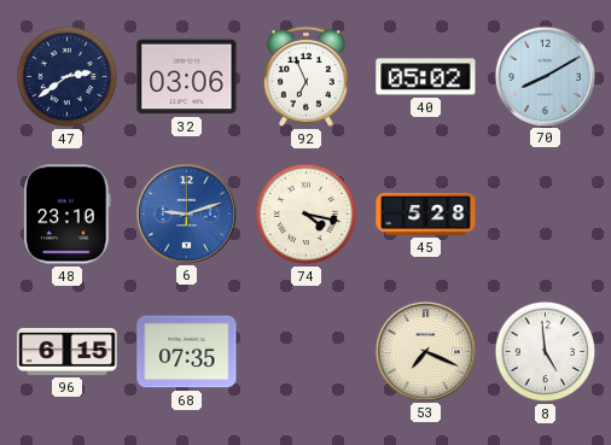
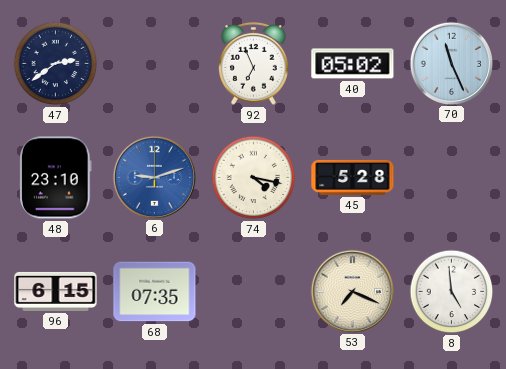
32: 03:06 -> none
70: 8:10 -> 11:26
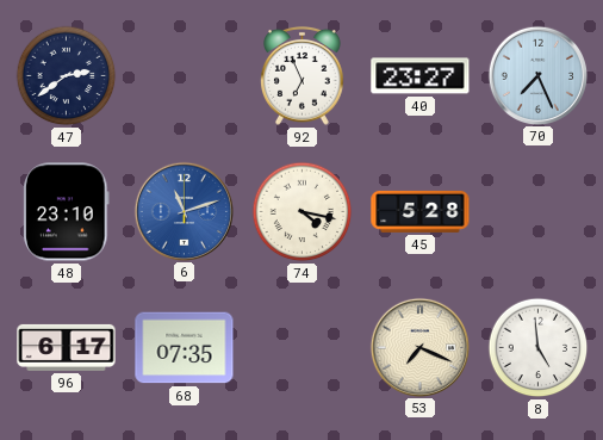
40: 05:02 -> 23:27
70: 11:26 -> 7:26
6: 9:12 -> 11:12
96: 6:15 -> 6:17
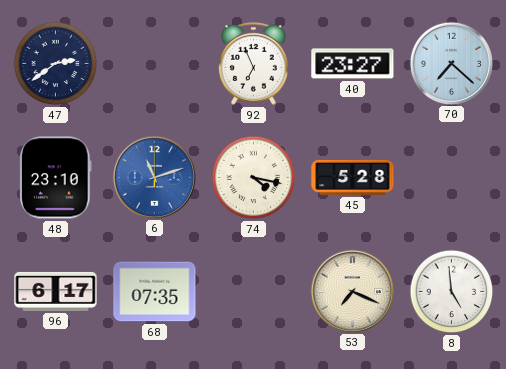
70: 7:26 -> 7:22
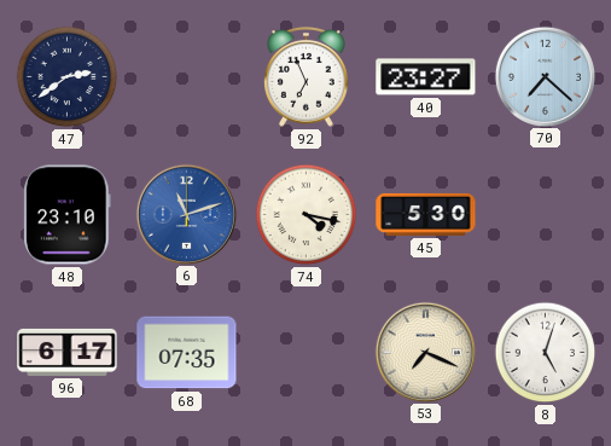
45: 5:28 -> 5:30
8: 4:59 -> 5:03
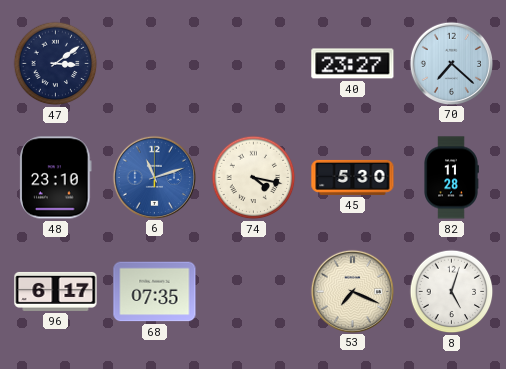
47: 2:39 -> 3:09
92: 6:56 -> none
82: none -> 11:28
